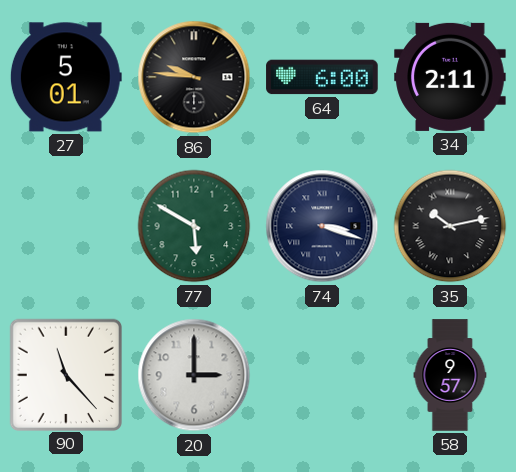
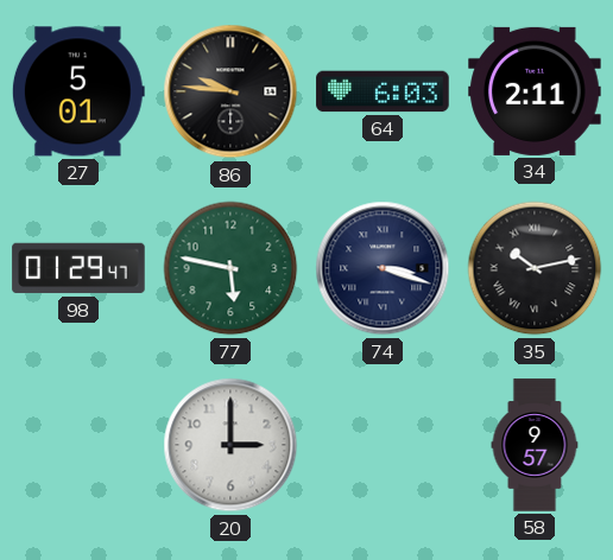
64: 6:00 -> 6:03
98: none -> 01:29
77: 5:50 -> 5:47
90: 11:23 -> none
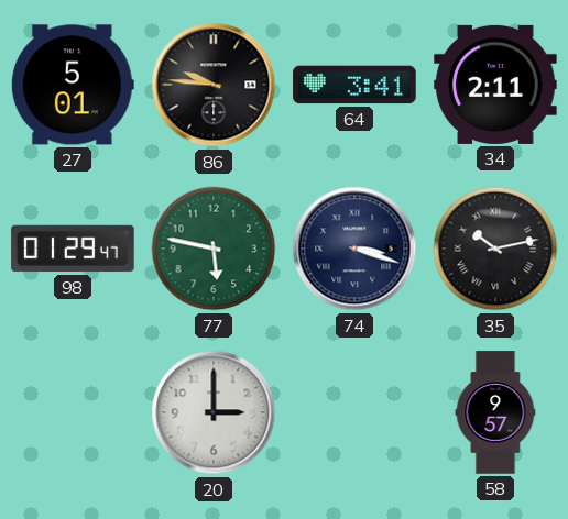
64: 6:03 -> 3:41
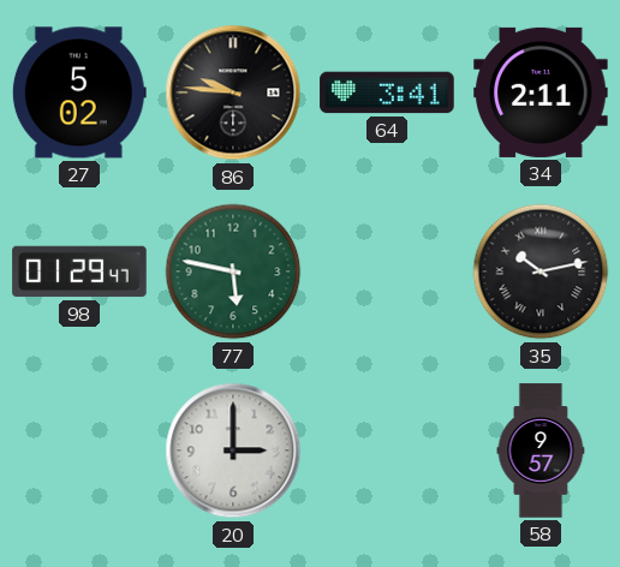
27: 5:01 -> 5:02
74: 3:18 -> none
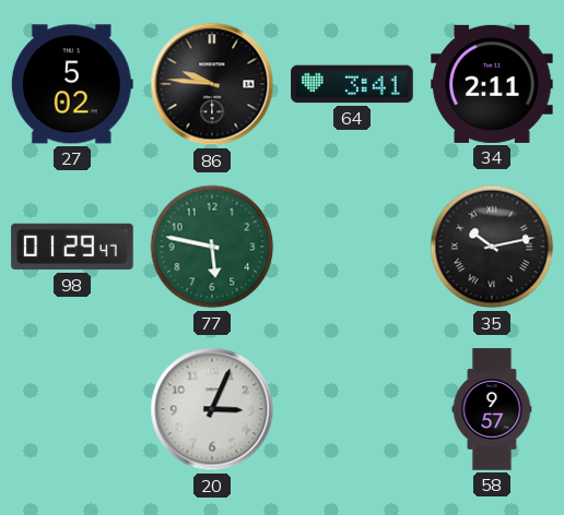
20: 3:00 -> 3:04
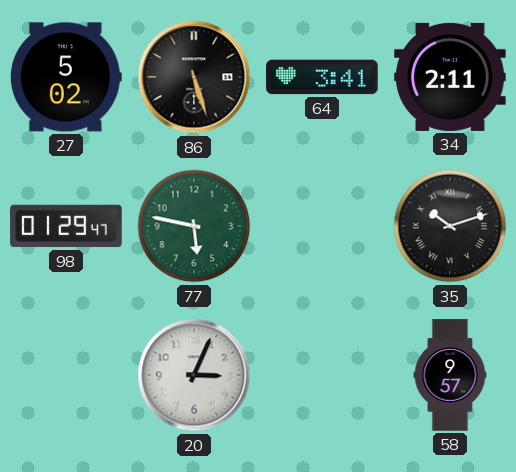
86: 9:46 -> 5:27
35: 10:13 -> 10:12
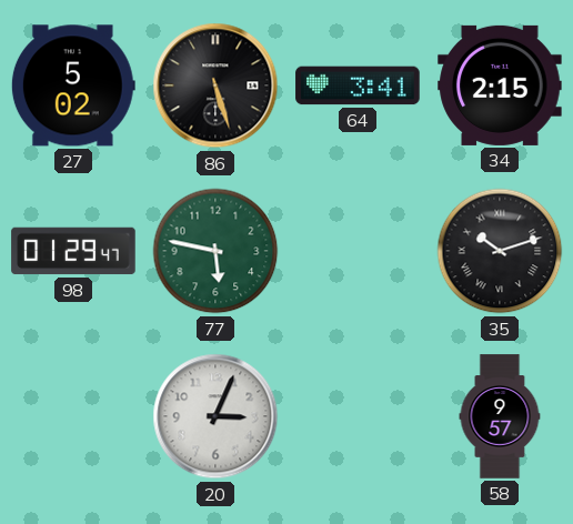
34: 2:11 -> 2:15
